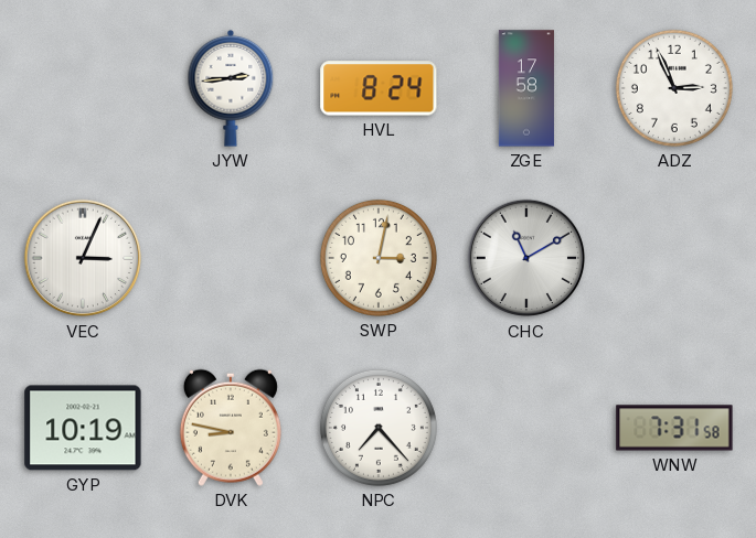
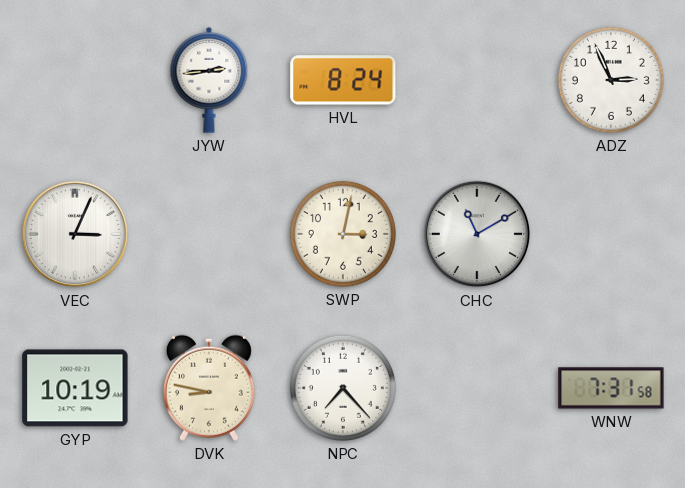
ZGE: 17:58 -> none
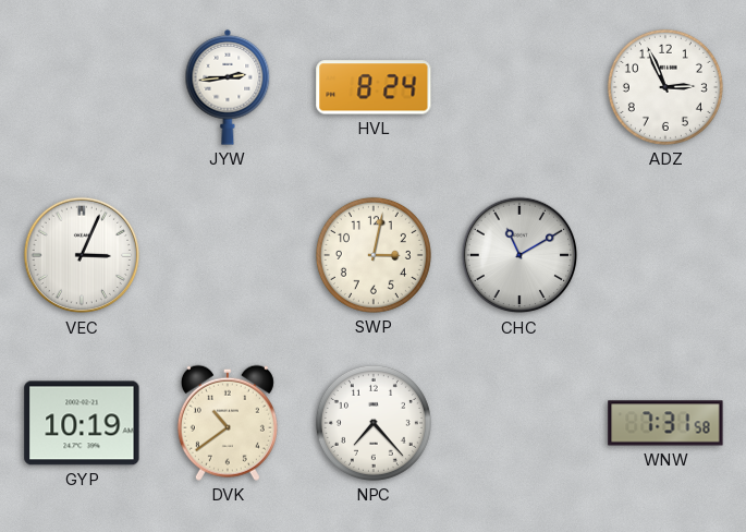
DVK: 8:47 -> 10:39
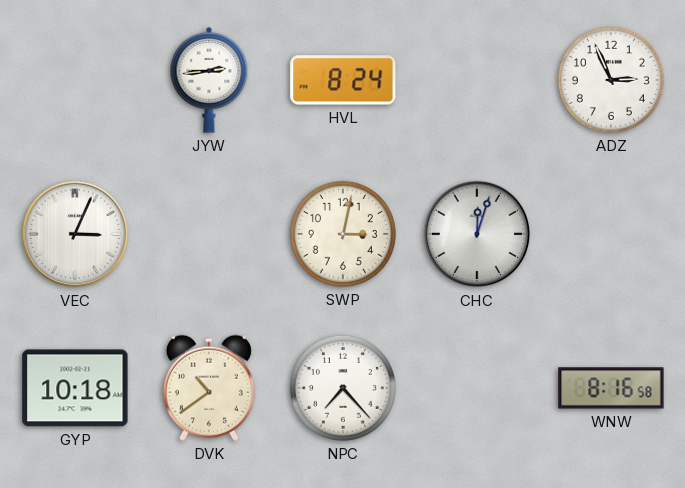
CHC: 11:10 -> 12:03
GYP: 10:19 -> 10:18
WNW: 7:31 -> 8:16
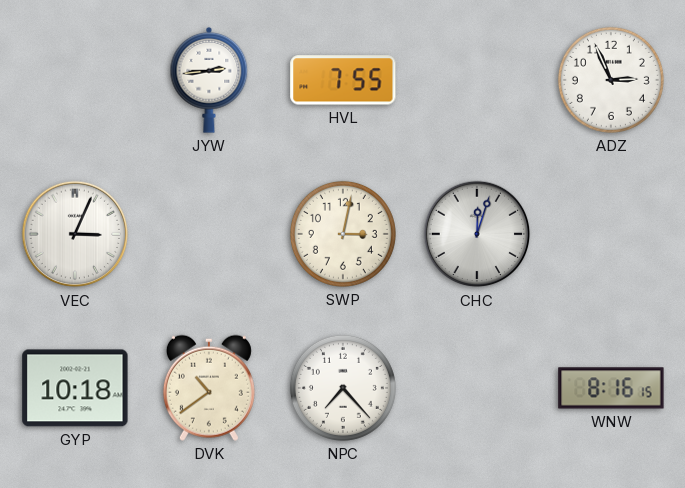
HVL: 8:24 -> 7:55
WNW: 8:16:58 -> 8:16:15
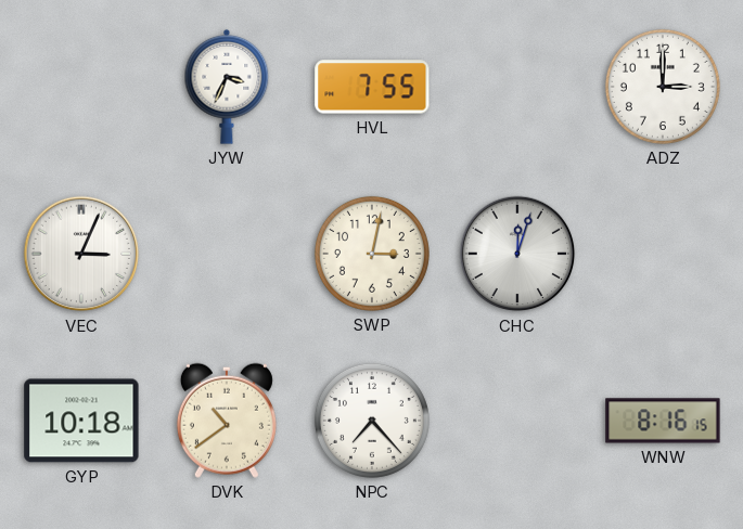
JYW: 2:44 -> 3:34
ADZ: 2:56 -> 3:00
